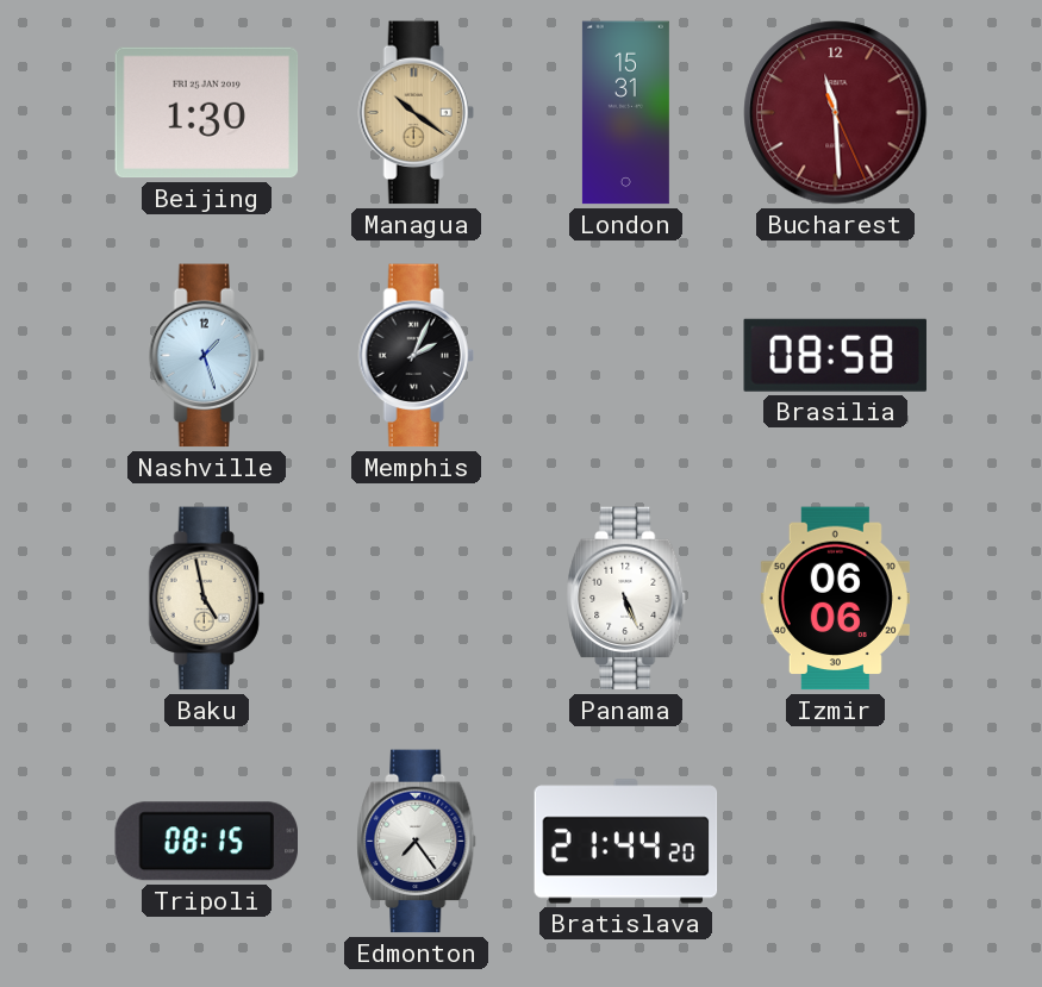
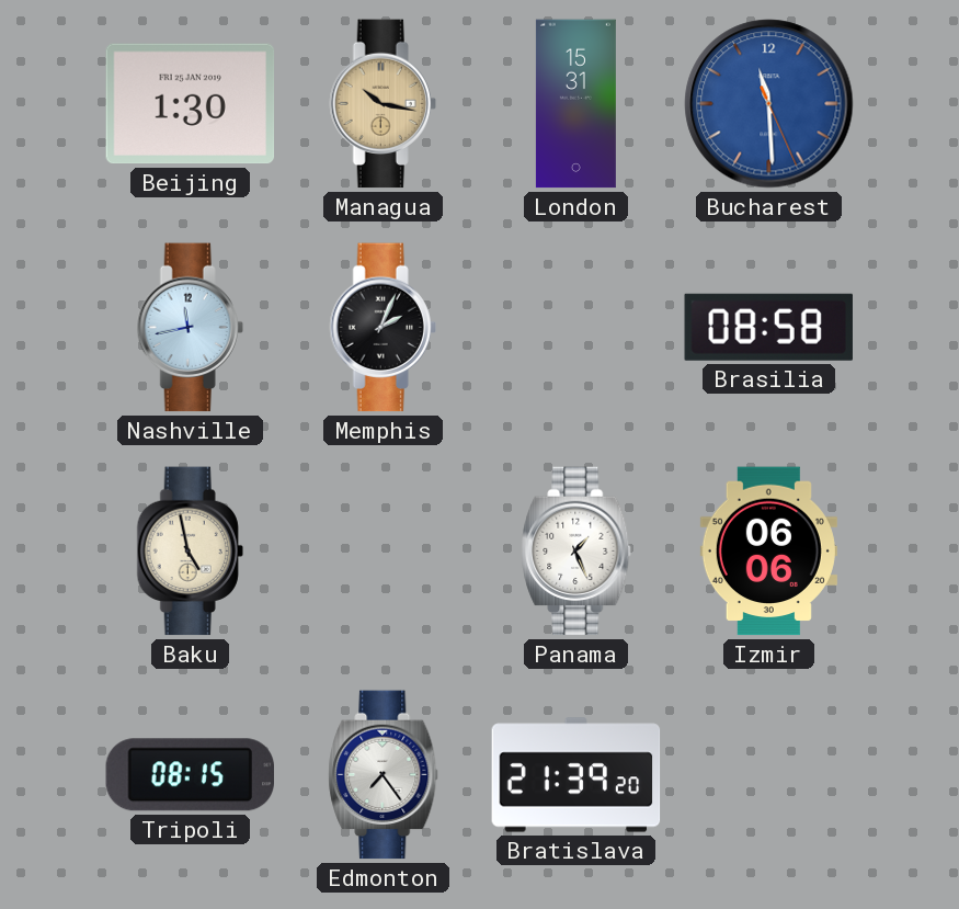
Managua: 10:21 -> 10:17
Bucharest dial: burgundy -> blue
Nashville: 1:27 -> 11:43
Panama: 5:26 -> 1:26
Bratislava: 21:44 -> 21:39
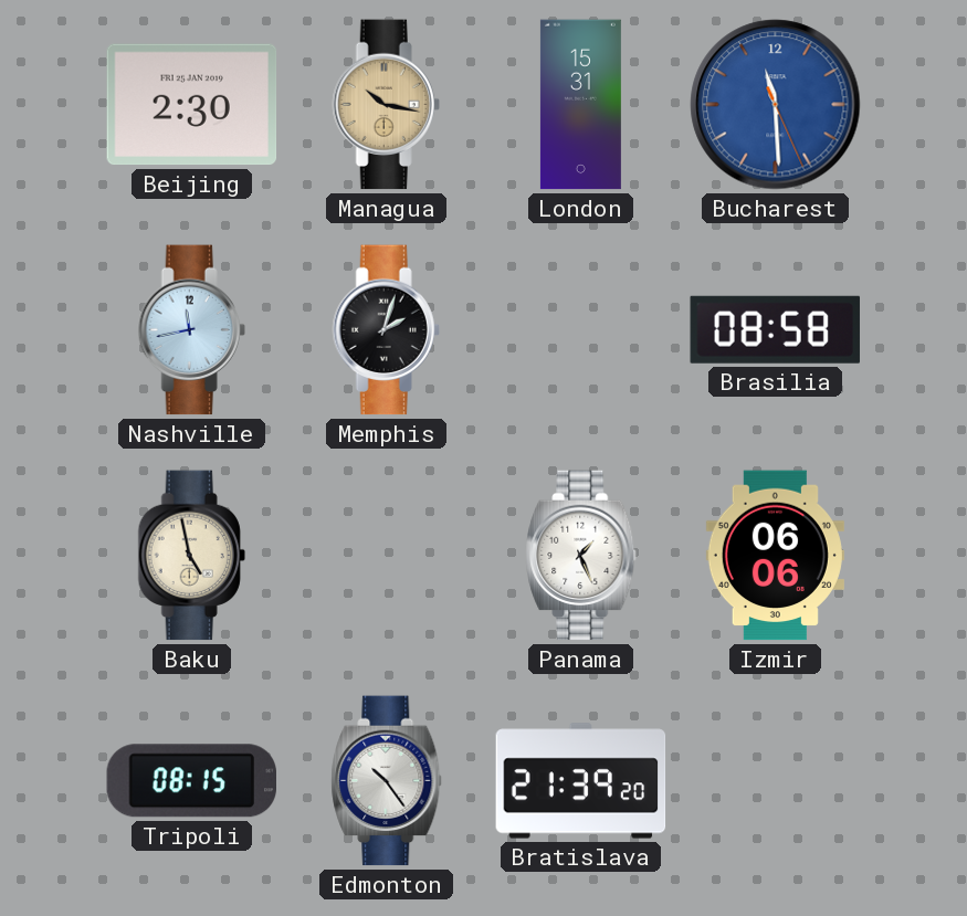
Beijing: 1:30 -> 2:30
Memphis: 2:04 -> 2:03
Edmonton: 7:24 -> 10:24
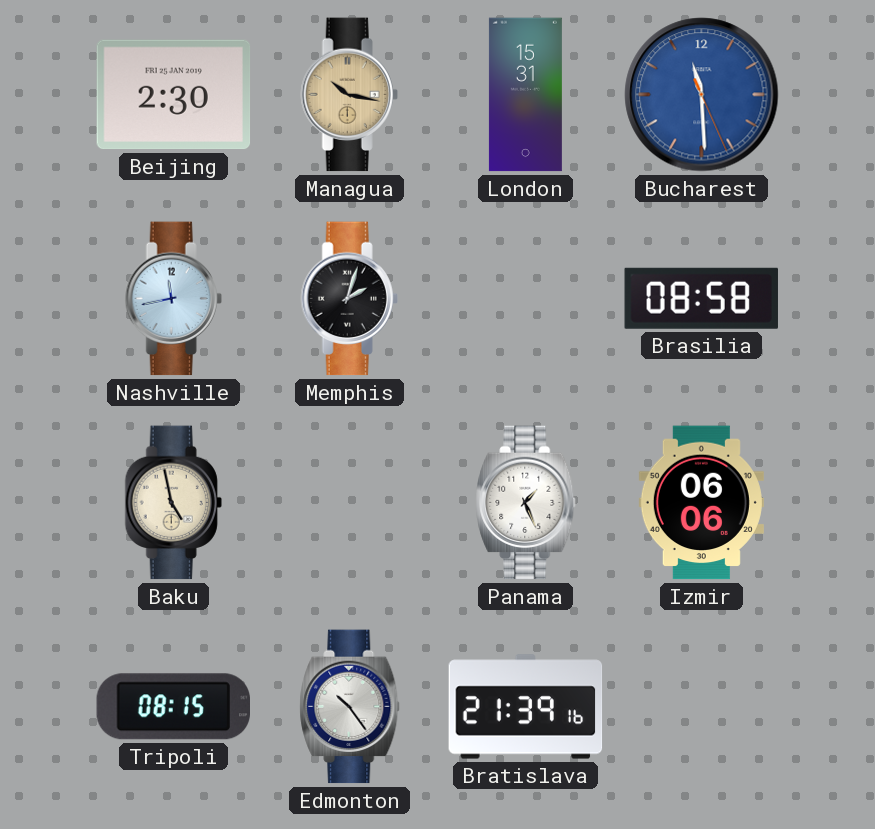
Bratislava: 21:39:20 -> 21:39:16
